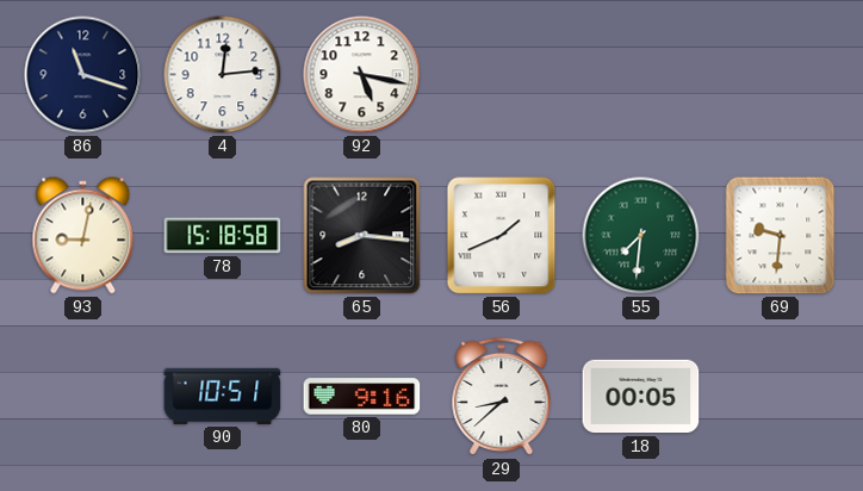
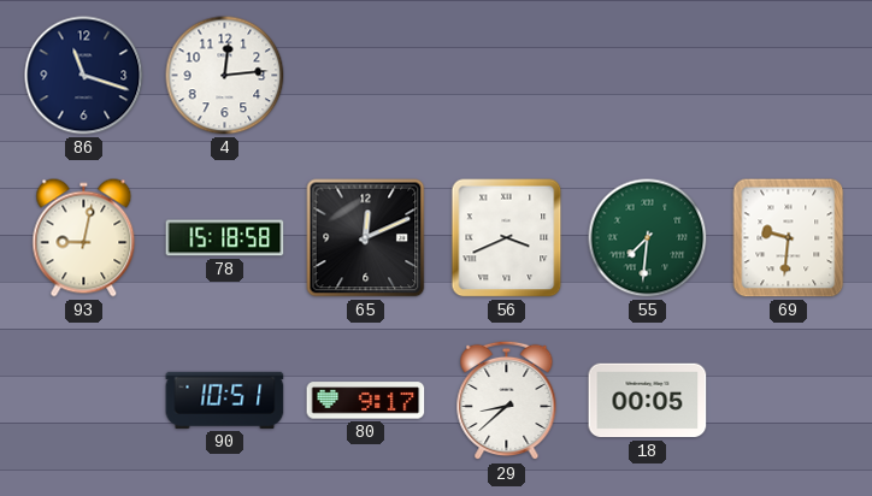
92: 5:17 -> none
65: 8:16 -> 12:11
56: 1:41 -> 3:41
80: 9:16 -> 9:17
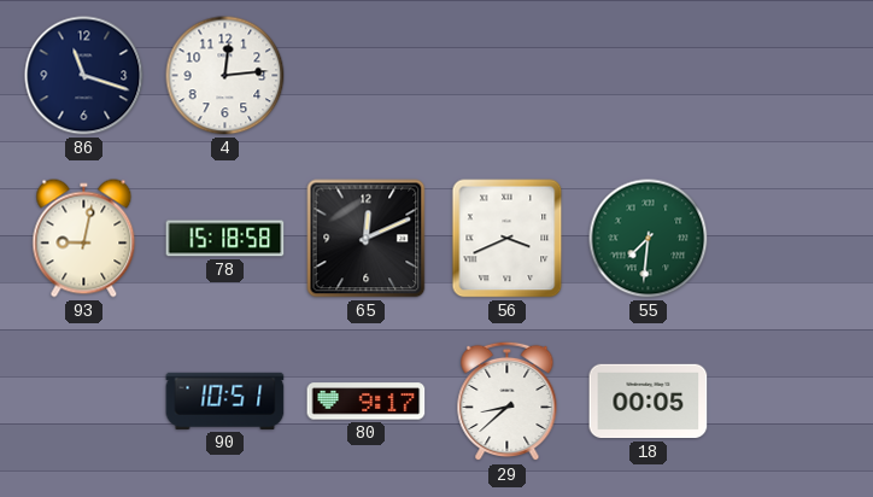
69: 9:31 -> none
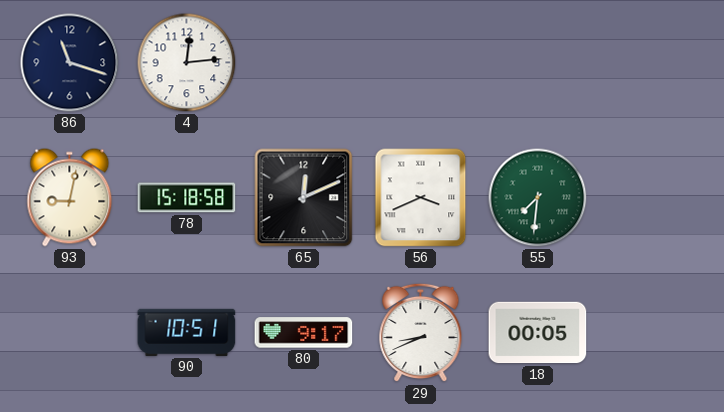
29: 8:38 -> 8:41
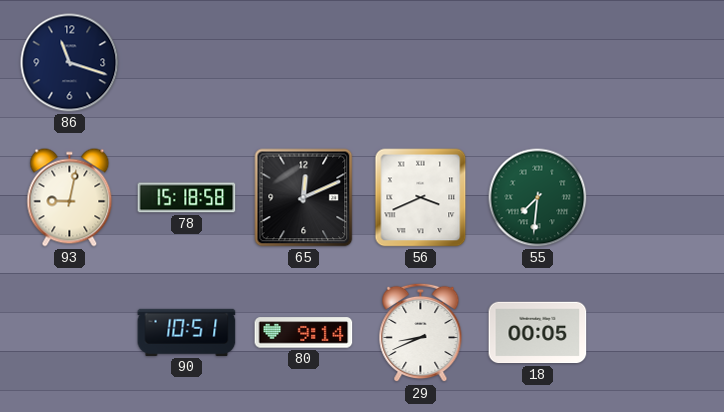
4: 12:14 -> none
80: 9:17 -> 9:14
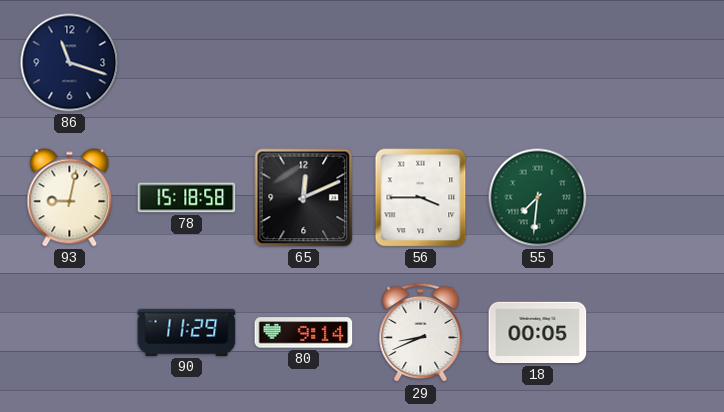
56: 3:41 -> 3:45
90: 10:51 -> 11:29
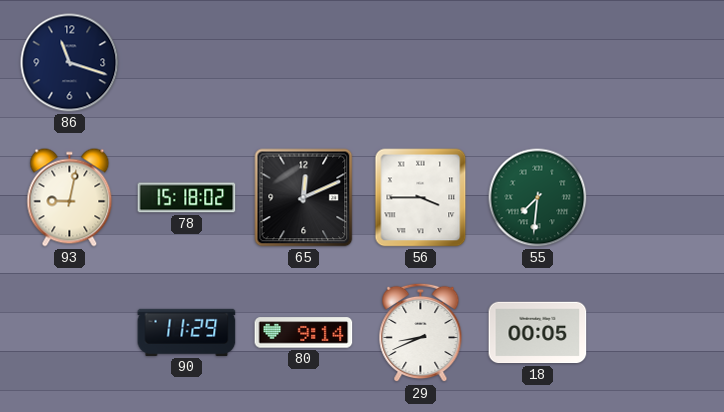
78: 15:18:58 -> 15:18:02
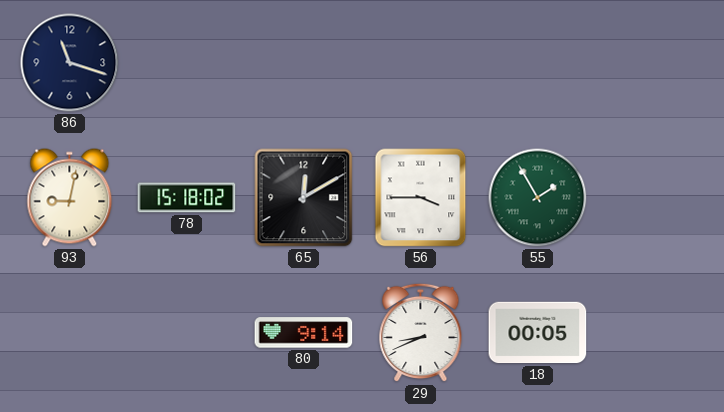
65: 12:11 -> 12:10
55: 7:31 -> 1:55
90: 11:29 -> none
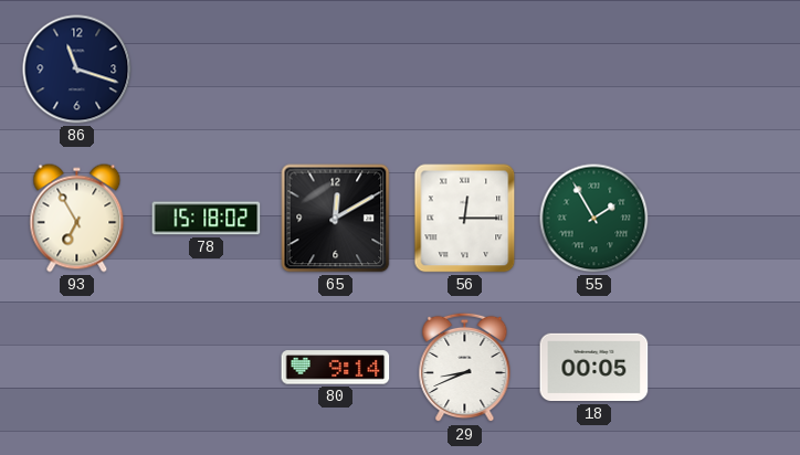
93: 9:02 -> 6:55
56: 3:45 -> 12:15
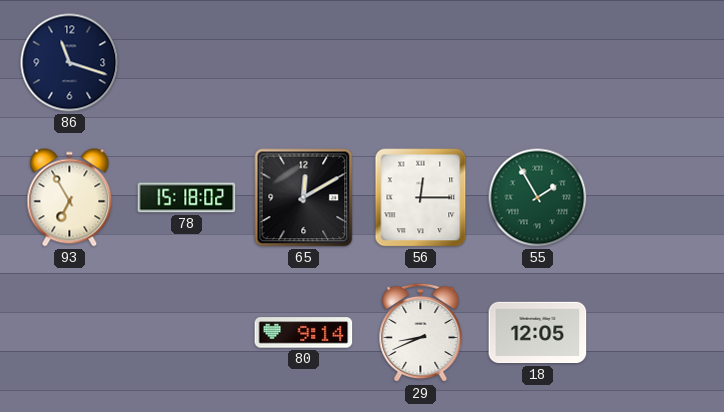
18: 00:05 -> 12:05
